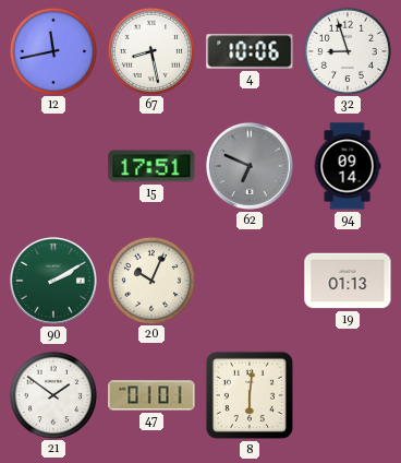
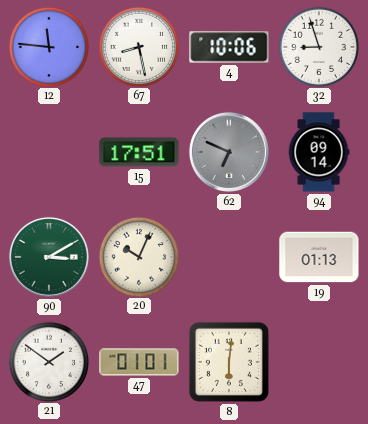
12: 11:43 -> 11:46
90: 2:10 -> 3:10
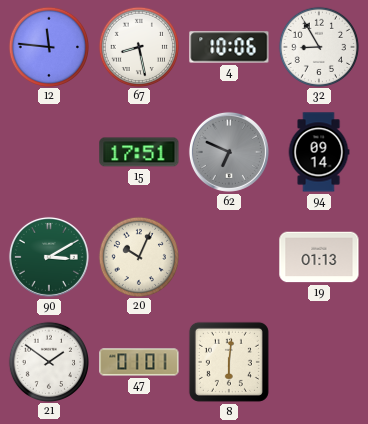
32: 8:57 -> 8:55
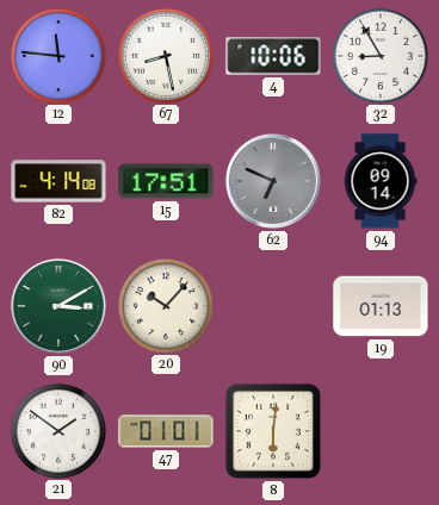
82: none -> 4:14
20: 10:04 -> 10:07
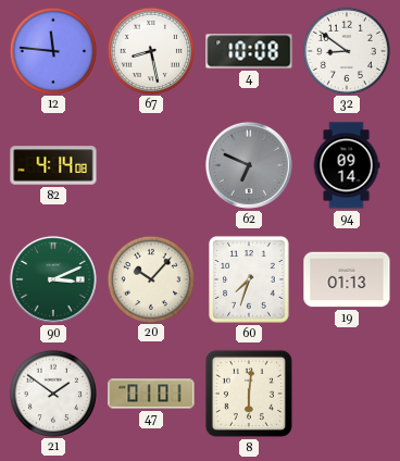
4: 10:06 -> 10:08
32: 8:55 -> 8:51
15: 17:51 -> none
90: 3:10 -> 3:11
60: none -> 7:33
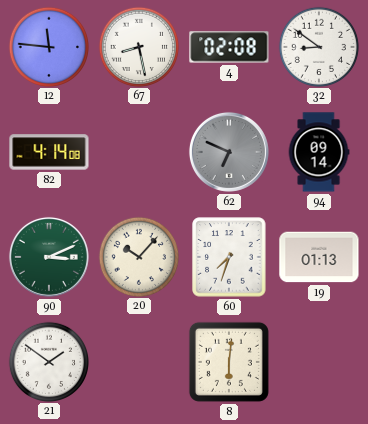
4: 10:08 -> 02:08
47: 01:01 -> none
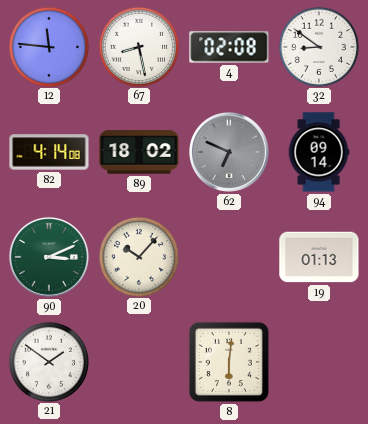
89: none -> 18:02
60: 7:33 -> none
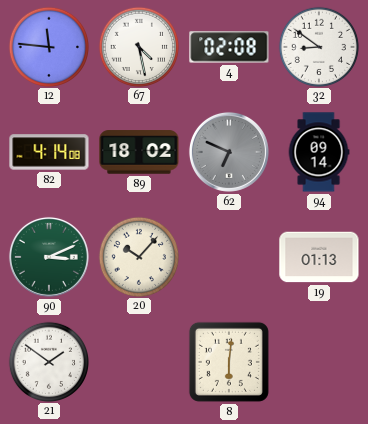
67: 8:28 -> 4:28
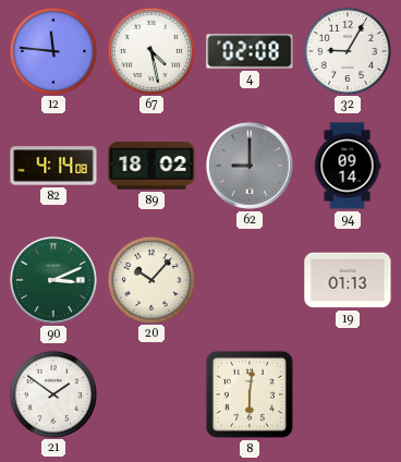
32: 8:51 -> 9:05
62: 6:49 -> 9:00
